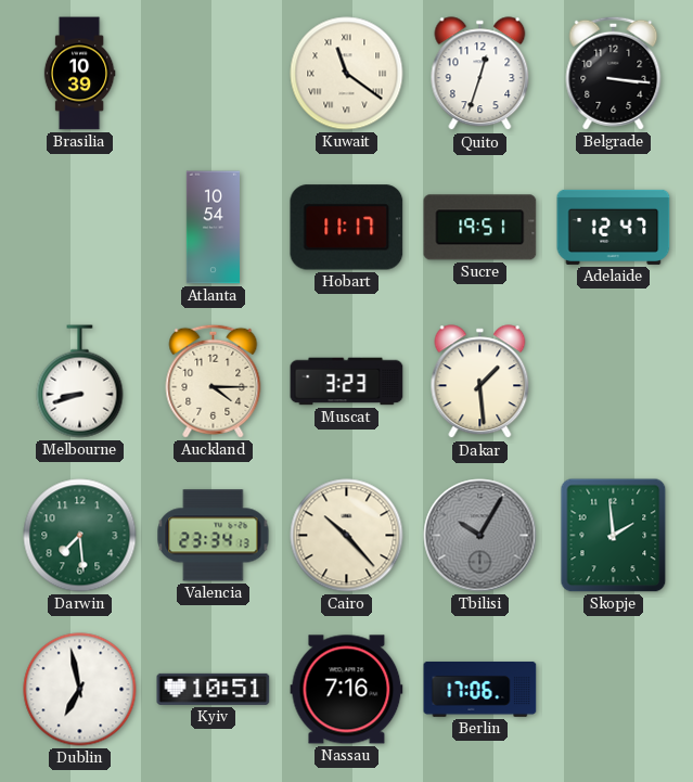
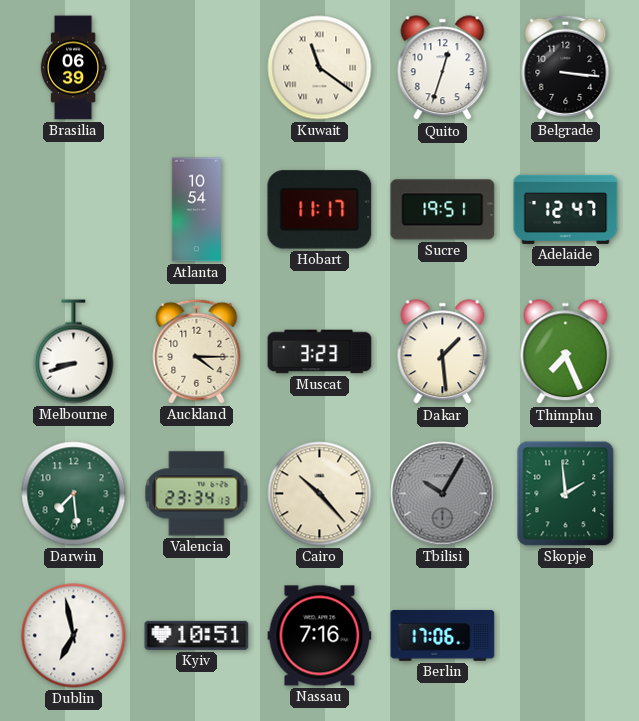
Brasilia: 10:39 -> 06:39
Thimphu: none -> 7:26
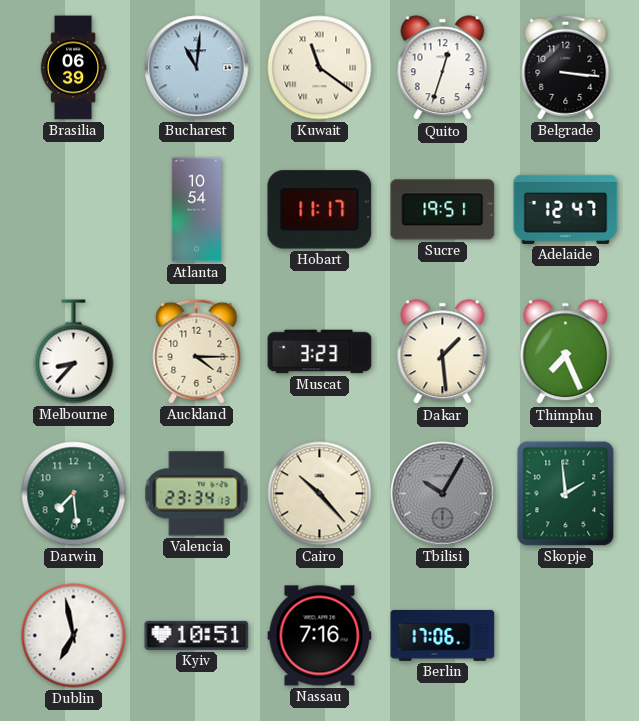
Bucharest: none -> 11:01
Melbourne: 8:42 -> 8:37
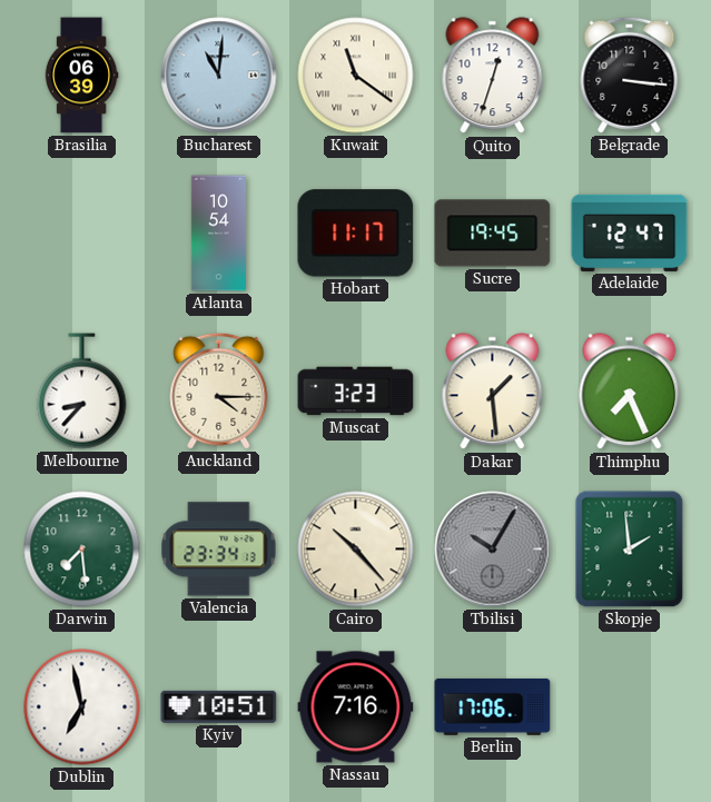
Sucre: 19:51 -> 19:45
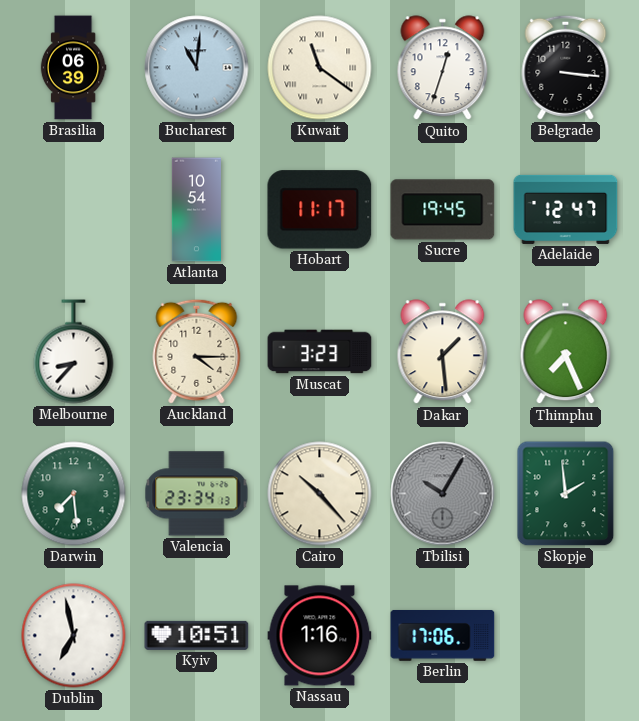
Nassau: 7:16 -> 1:16
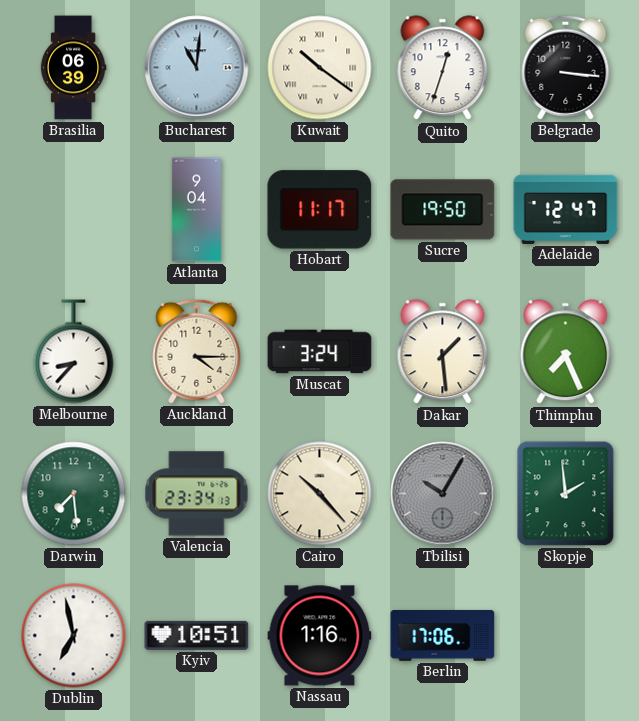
Kuwait: 11:21 -> 10:21
Atlanta: 10:54 -> 9:04
Sucre: 19:45 -> 19:50
Muscat: 3:23 -> 3:24
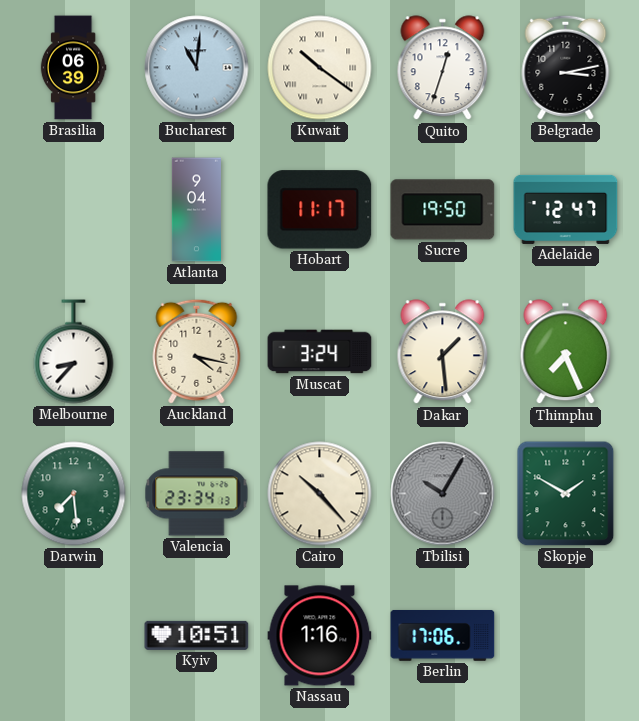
Belgrade: 3:16 -> 3:13
Auckland: 4:15 -> 4:17
Skopje: 1:59 -> 1:50
Dublin: 6:58 -> none
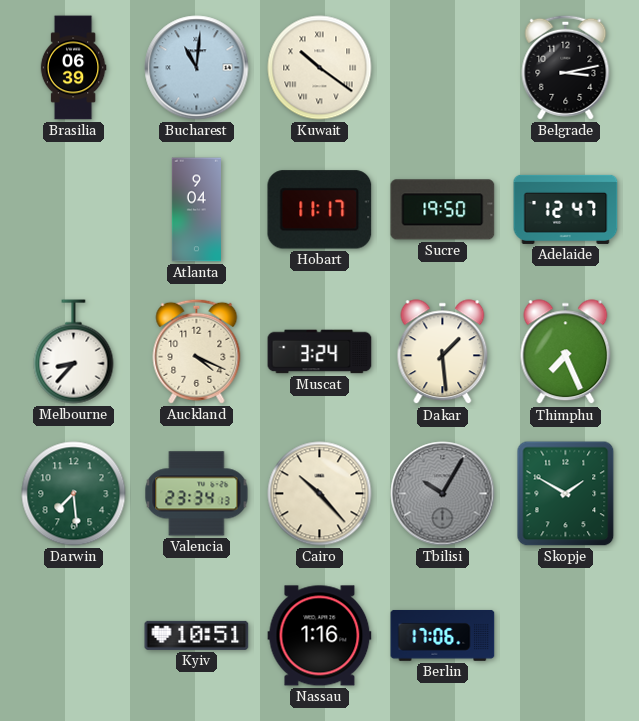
Quito: 12:33 -> none
Auckland: 4:17 -> 4:19
